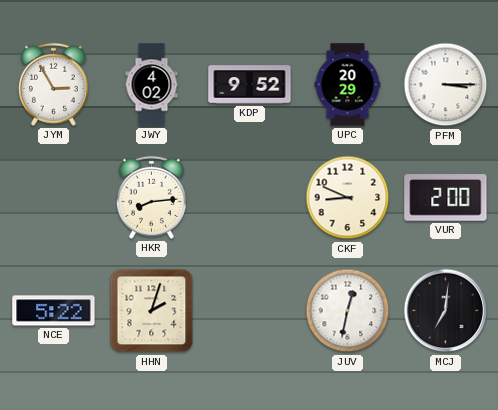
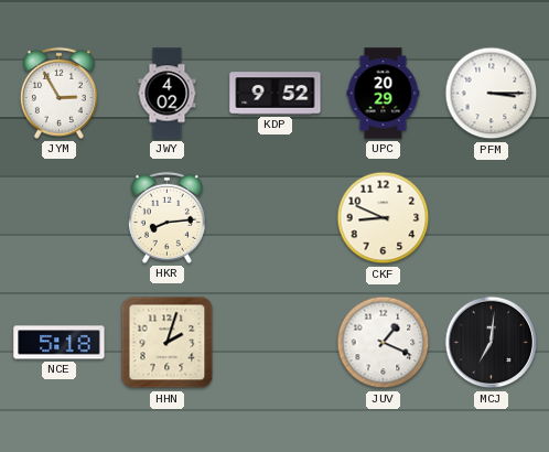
VUR: 2:00 -> none
NCE: 5:22 -> 5:18
JUV: 12:32 -> 1:19
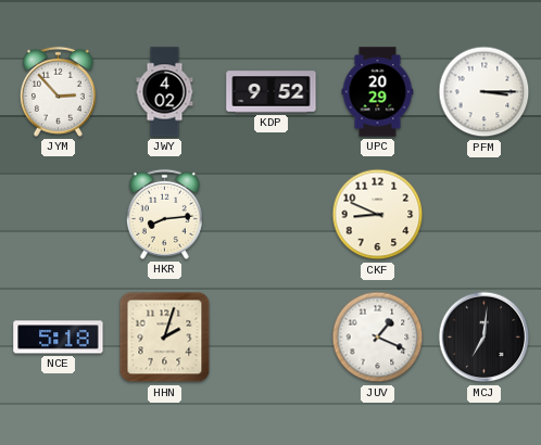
JYM: 2:55 -> 2:53
